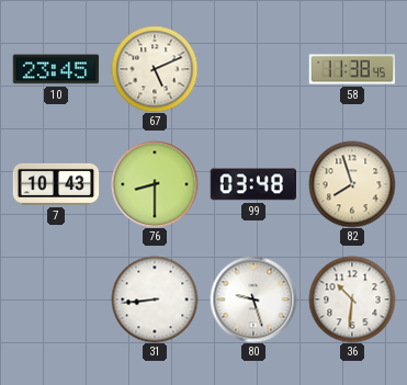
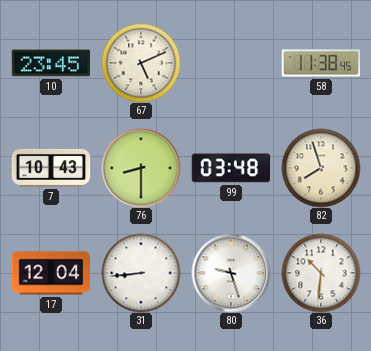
17: none -> 12:04
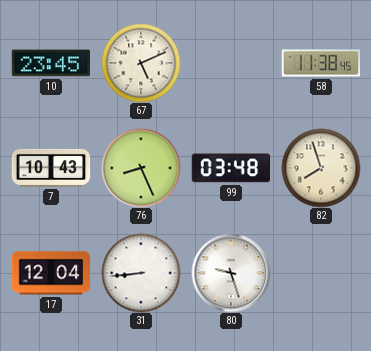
76: 8:30 -> 8:26
36: 10:31 -> none
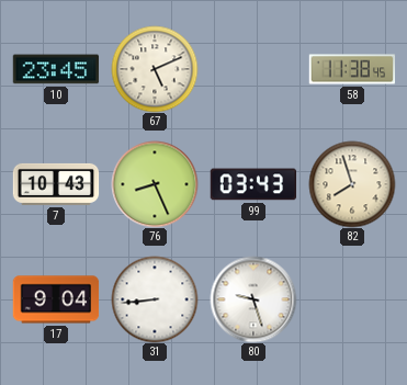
99: 03:48 -> 03:43
17: 12:04 -> 9:04
